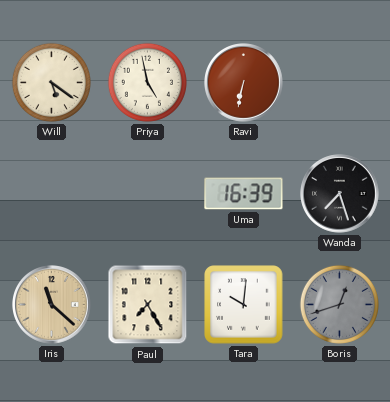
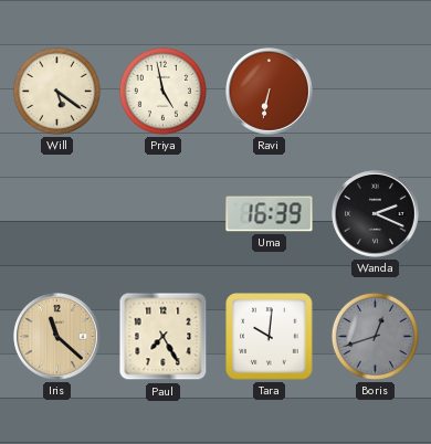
Wanda: 7:27 -> 2:19
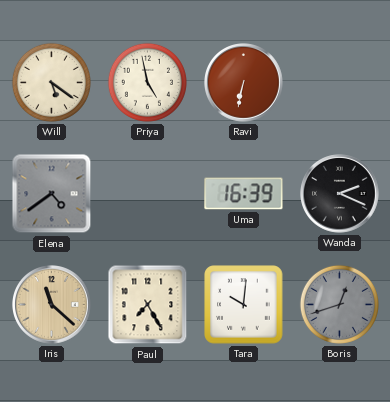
Elena: none -> 4:39
